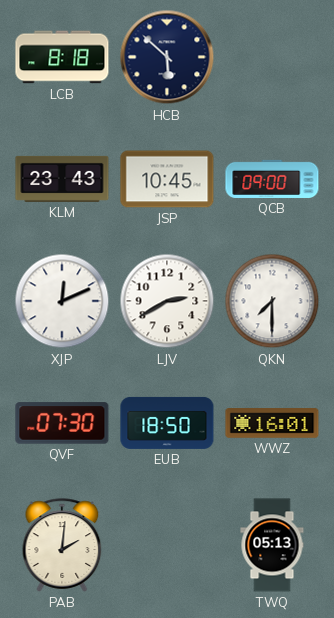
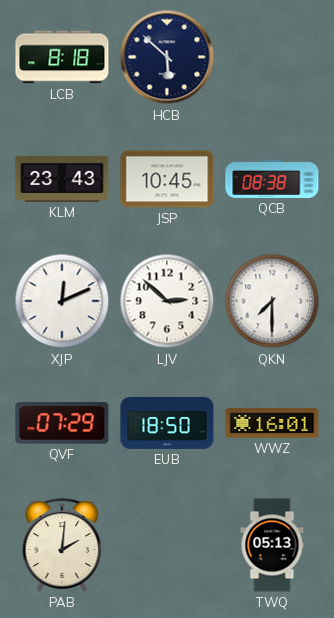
QCB: 09:00 -> 08:38
LJV: 2:40 -> 2:52
QVF: 07:30 -> 07:29
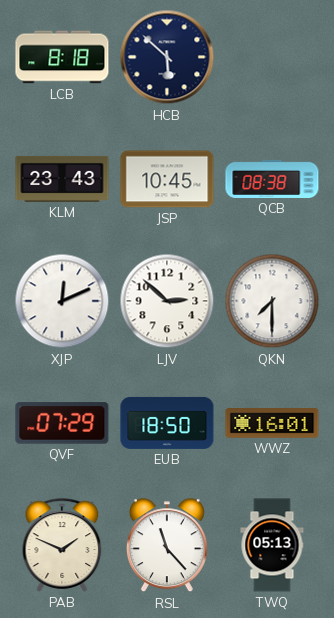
PAB: 2:01 -> 1:49
RSL: none -> 11:23
